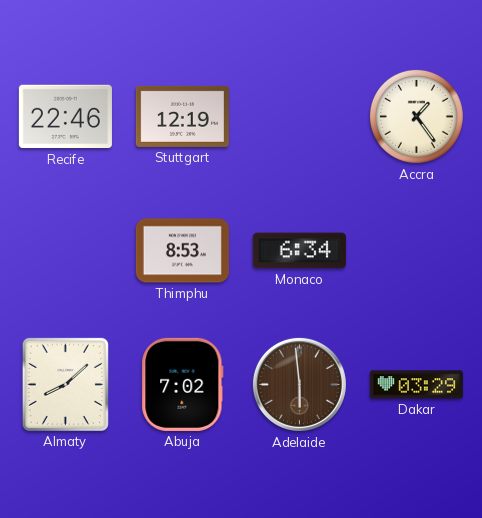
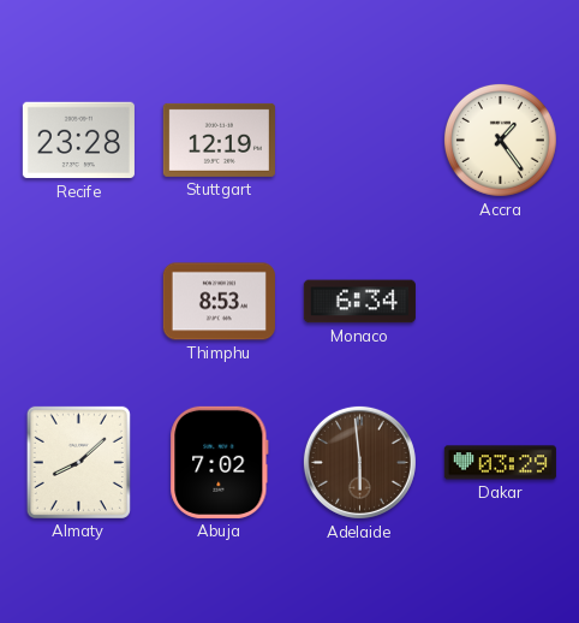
Recife: 22:46 -> 23:28
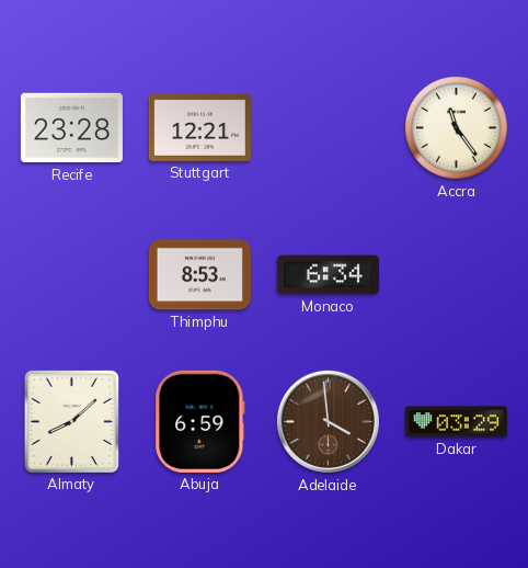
Stuttgart: 12:19 -> 12:21
Accra: 1:24 -> 11:24
Abuja: 7:02 -> 6:59
Adelaide: 5:59 -> 3:59
